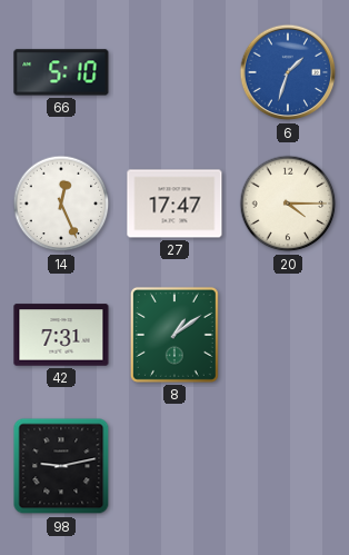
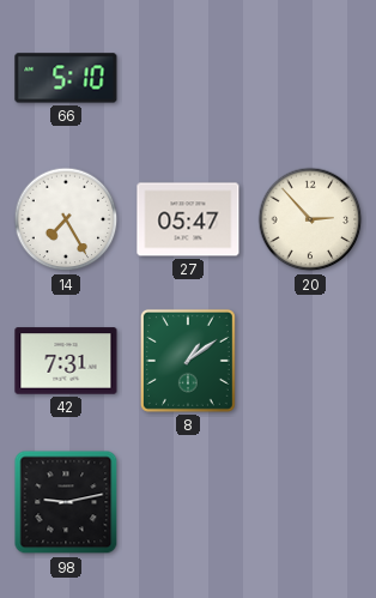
6: 1:33 -> none
14: 12:26 -> 7:25
27: 17:47 -> 05:47
20: 4:15 -> 2:53
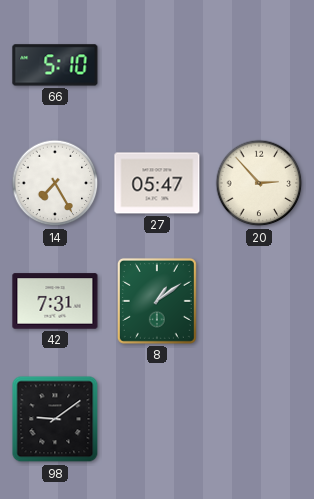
98: 9:13 -> 9:09
